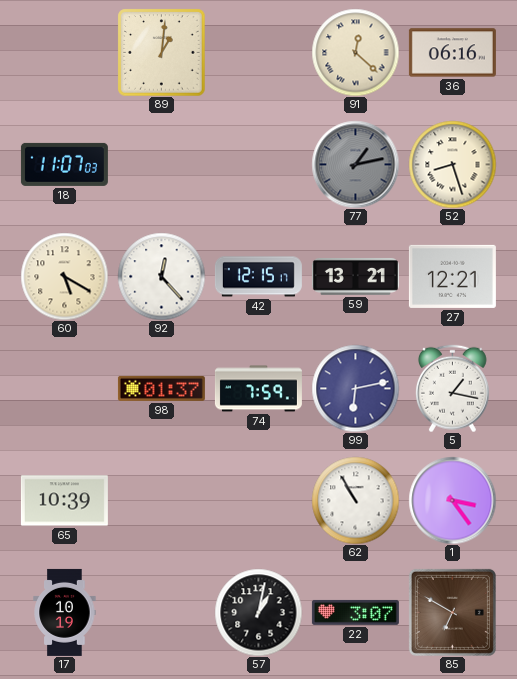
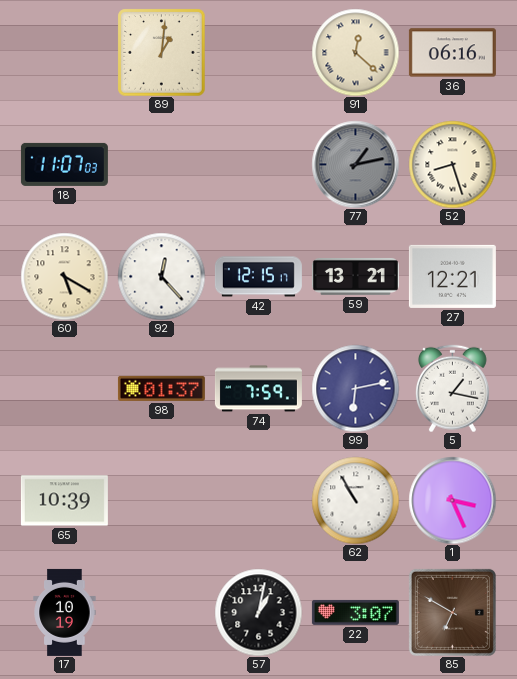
1: 3:24 -> 3:26
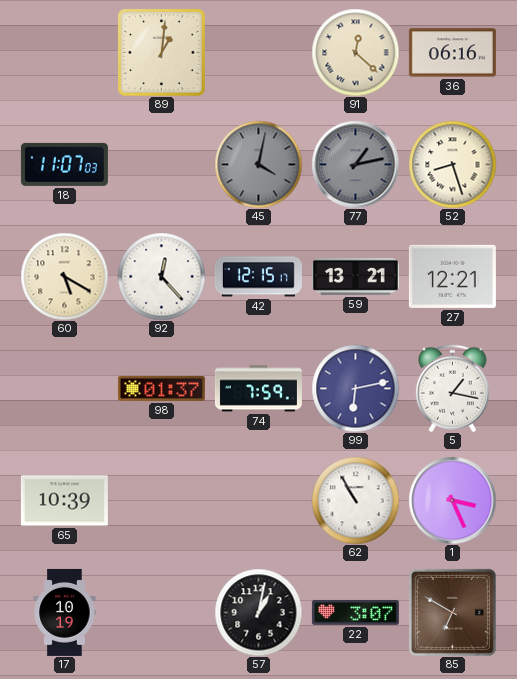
45: none -> 4:02
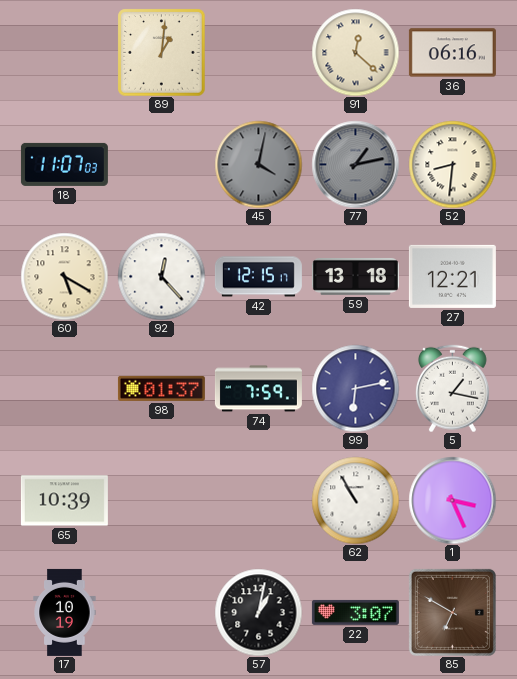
52: 8:27 -> 8:31
59: 13:21 -> 13:18
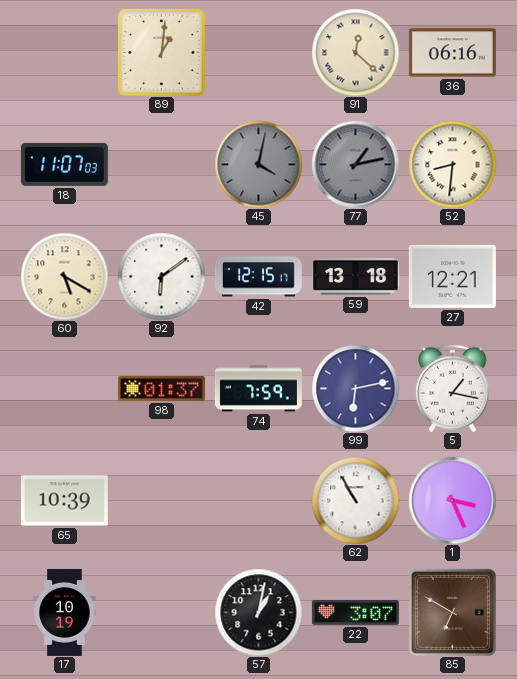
92: 12:23 -> 6:09
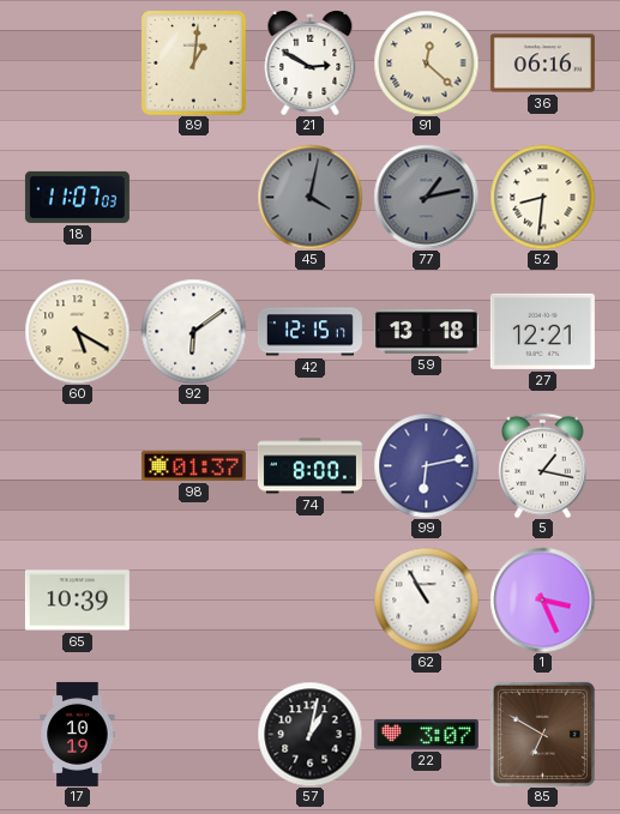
21: none -> 2:50
74: 7:59 -> 8:00
